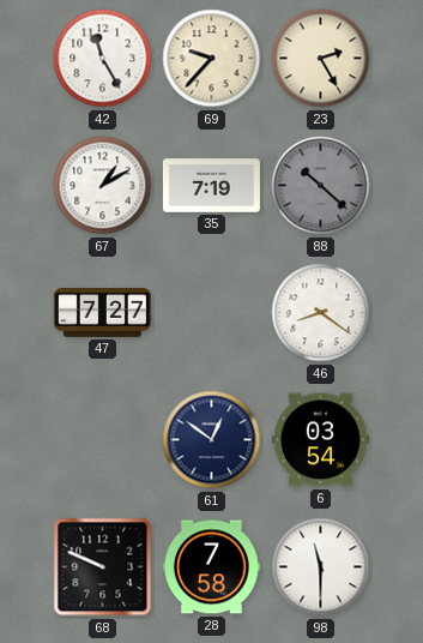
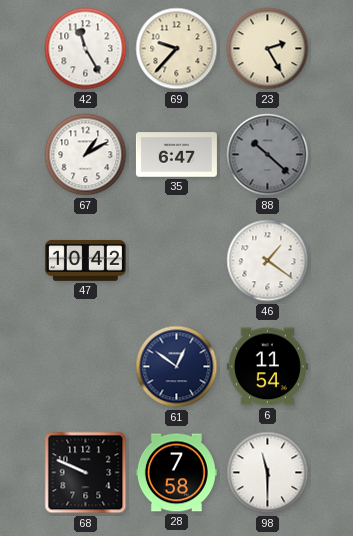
35: 7:19 -> 6:47
47: 7:27 -> 10:42
46: 8:21 -> 1:21
6: 03:54 -> 11:54
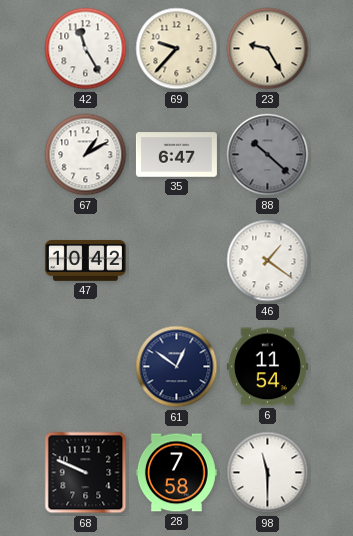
23: 2:25 -> 9:25
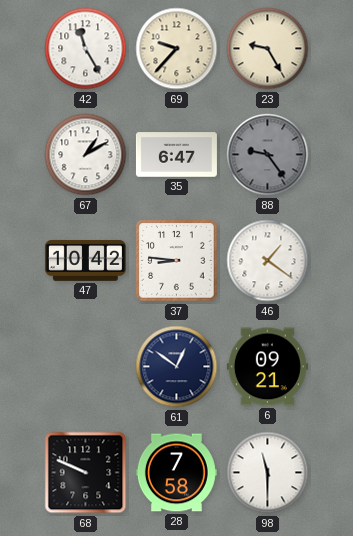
88: 10:22 -> 9:24
37: none -> 8:46
6: 11:54 -> 09:21
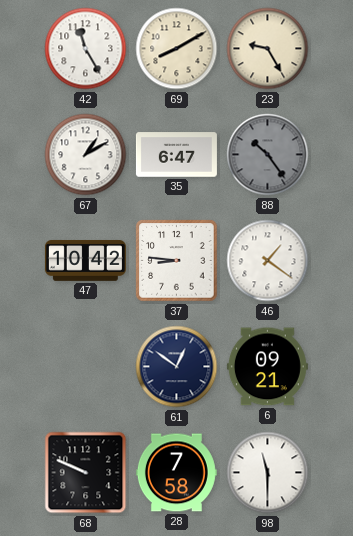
69: 9:37 -> 8:10
88: 9:24 -> 10:24
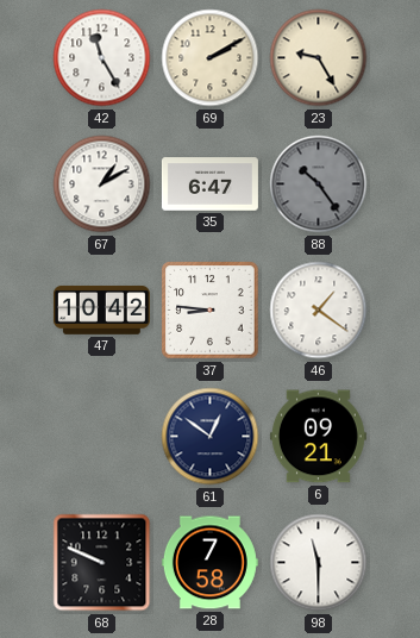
69: 8:10 -> 2:10
